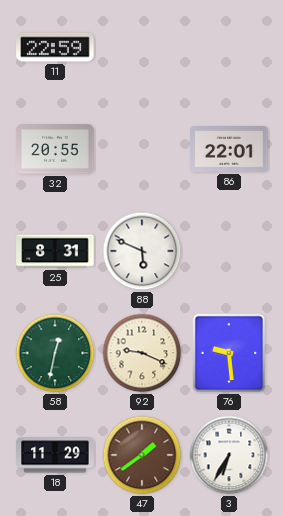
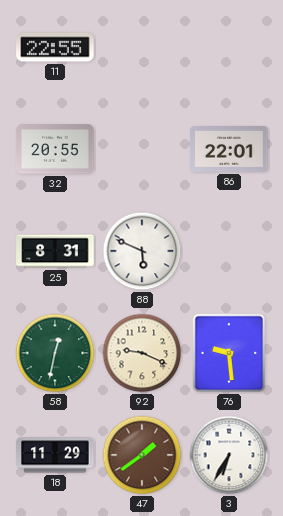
11: 22:59 -> 22:55
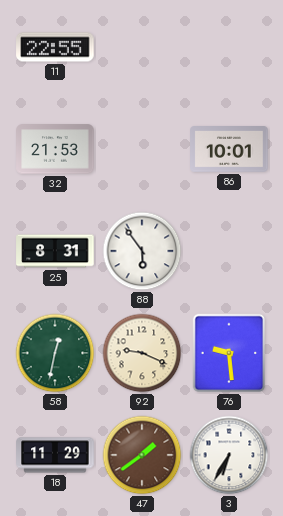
32: 20:55 -> 21:53
86: 22:01 -> 10:01
88: 5:49 -> 5:54
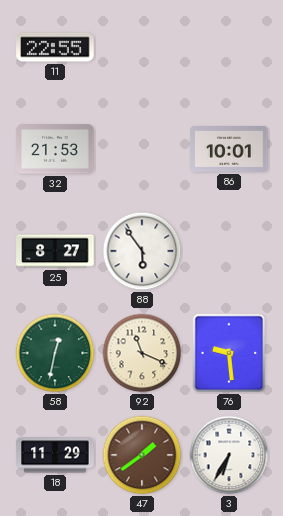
25: 8:31 -> 8:27
92: 9:19 -> 11:19
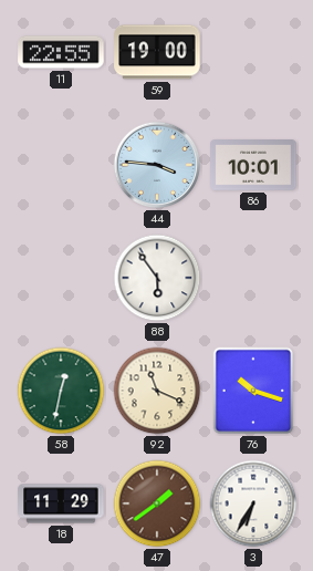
59: none -> 19:00
32: 21:53 -> none
44: none -> 3:46
25: 8:27 -> none
76: 9:29 -> 10:18
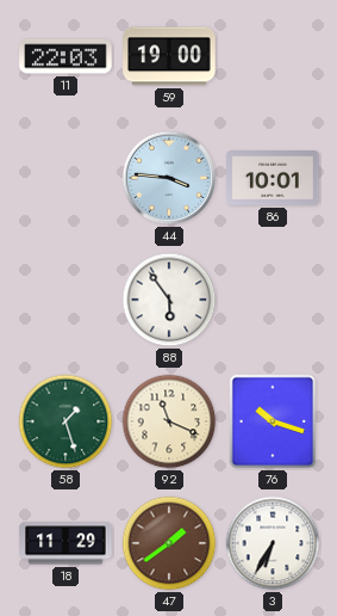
11: 22:55 -> 22:03
58: 12:32 -> 1:27
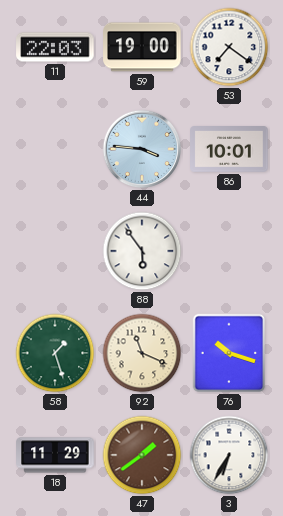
53: none -> 7:21
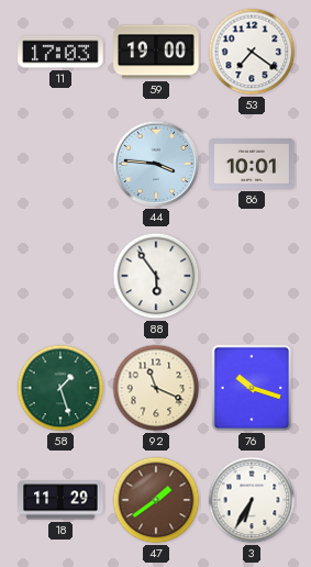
11: 22:03 -> 17:03
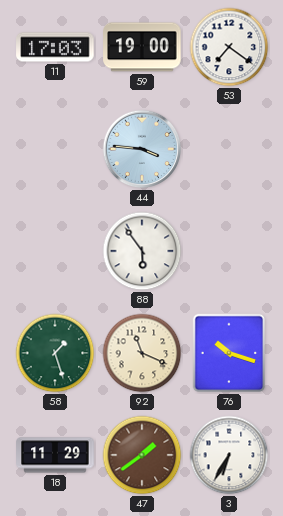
86: 10:01 -> none
